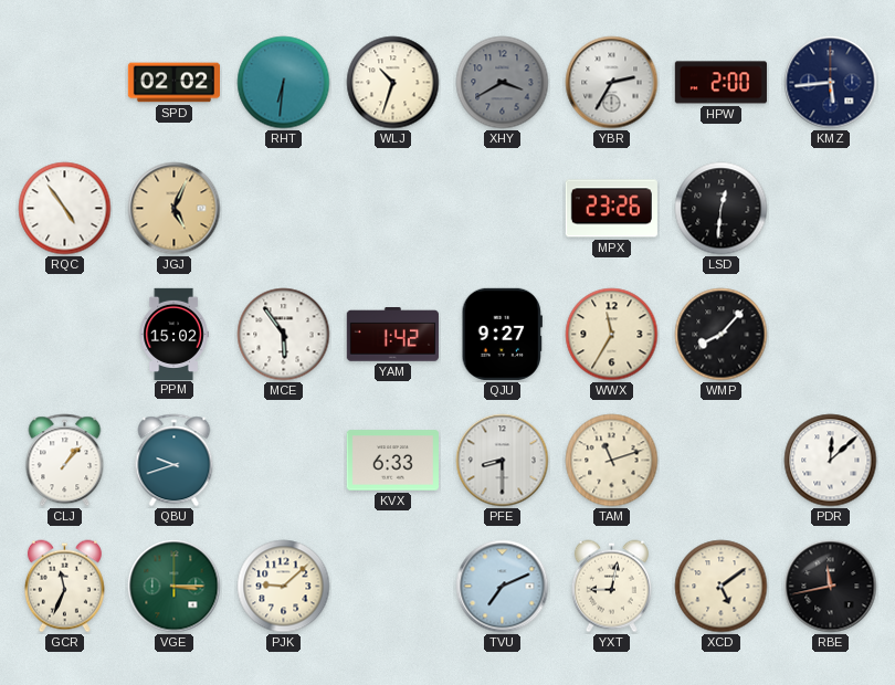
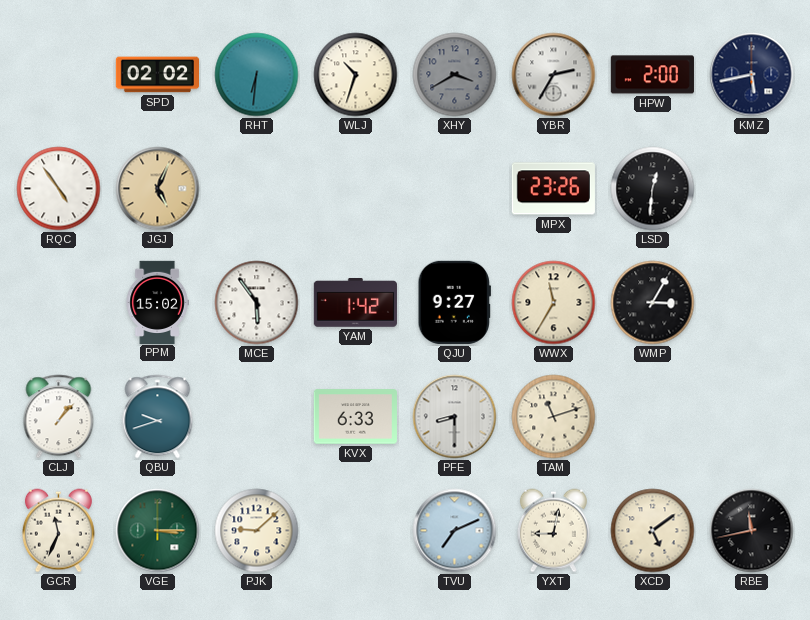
KMZ: 5:44 -> 5:43
WMP: 8:07 -> 3:05
PDR: 12:08 -> none
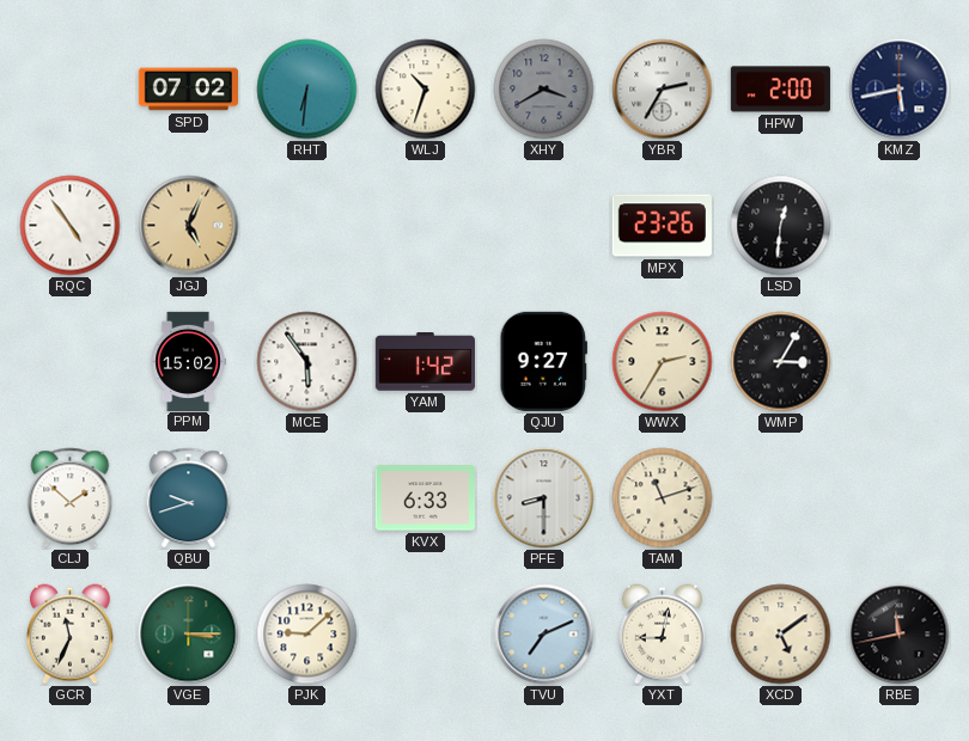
SPD: 02:02 -> 07:02
WWX: 11:35 -> 2:35
CLJ: 1:07 -> 1:52
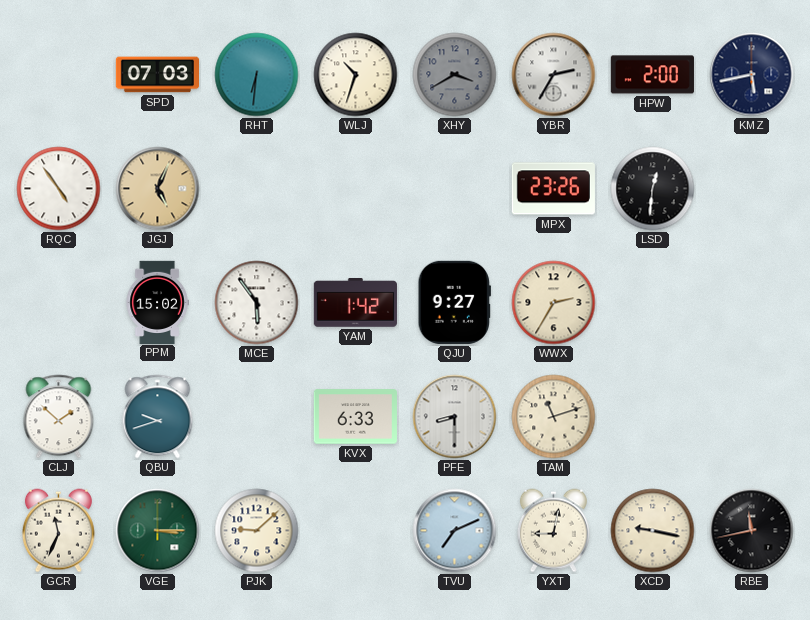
SPD: 07:02 -> 07:03
WMP: 3:05 -> none
XCD: 5:09 -> 9:17
